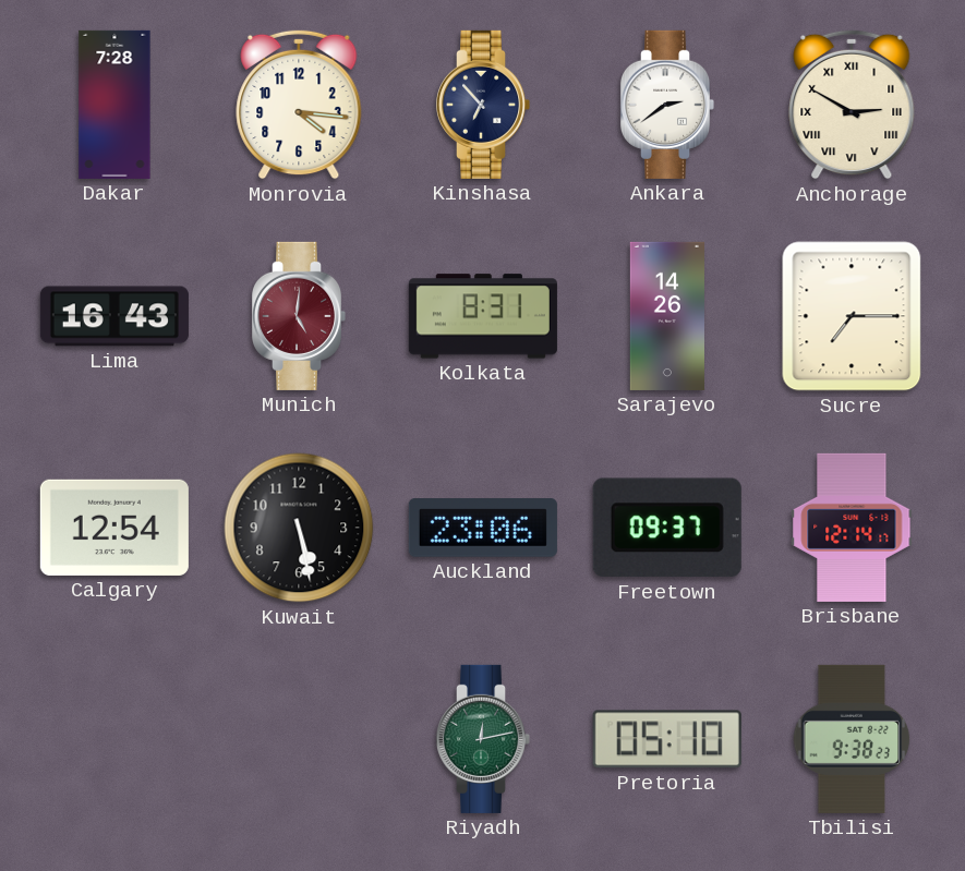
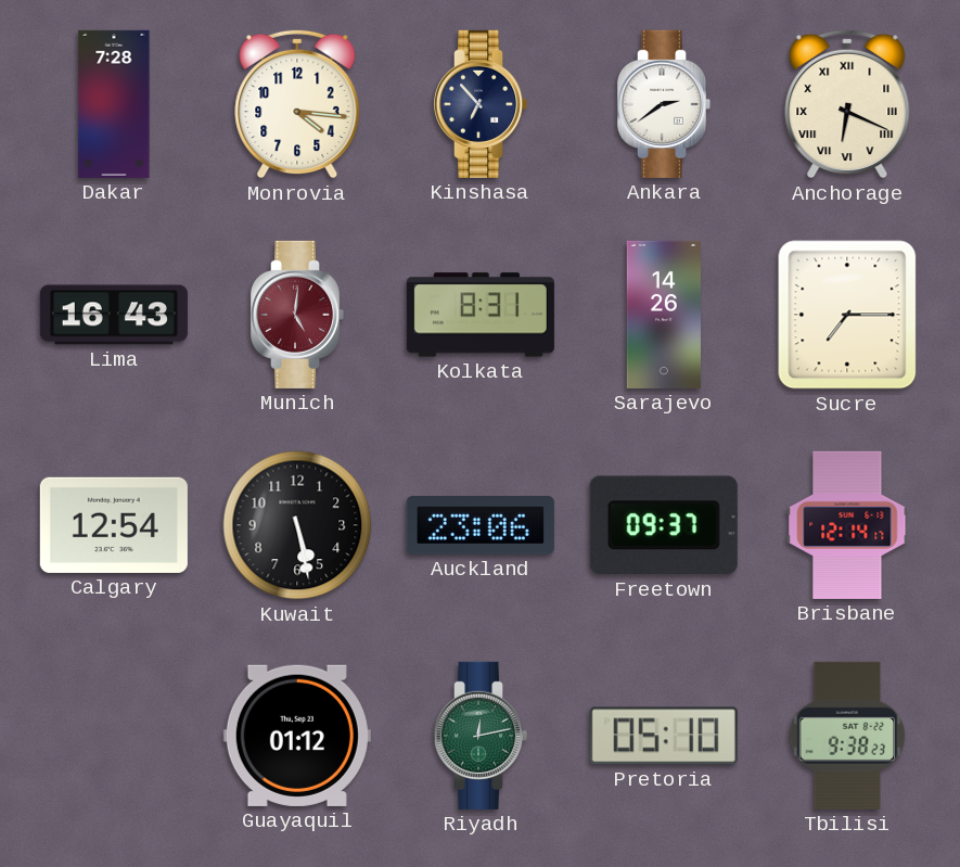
Anchorage: 2:50 -> 6:19
Guayaquil: none -> 01:12
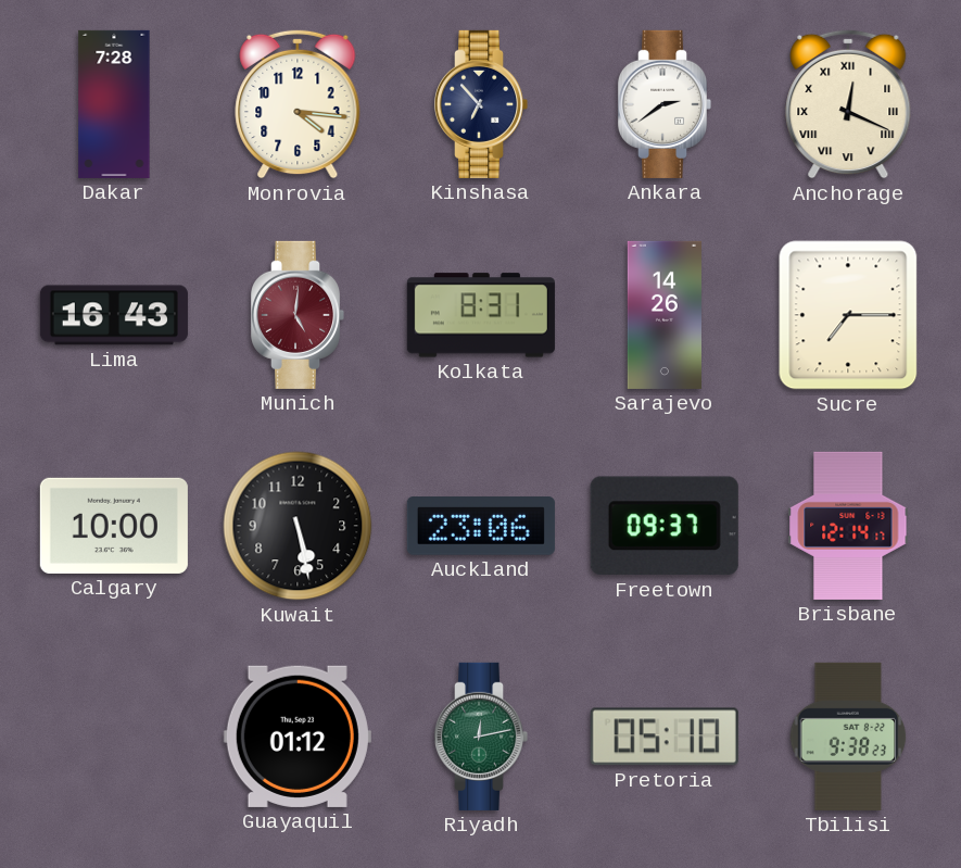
Anchorage: 6:19 -> 12:19
Calgary: 12:54 -> 10:00
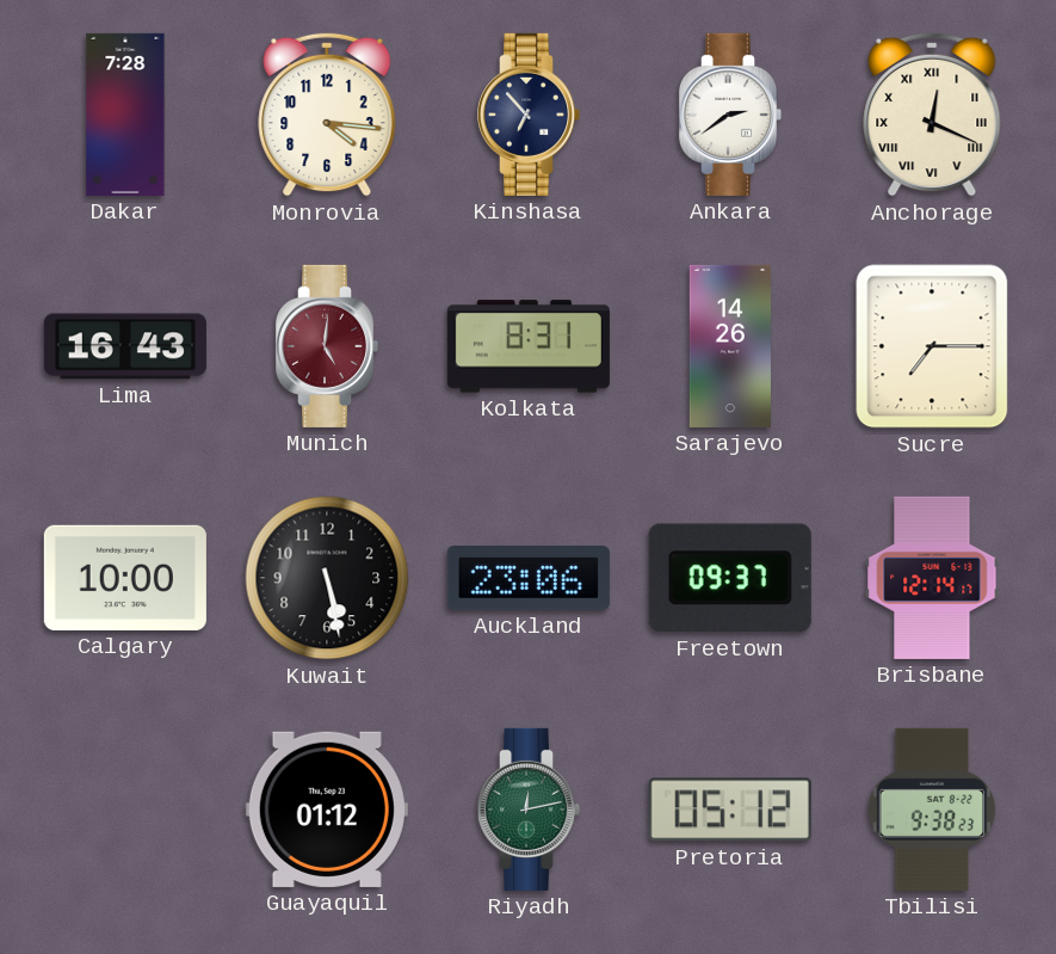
Pretoria: 05:10 -> 05:12
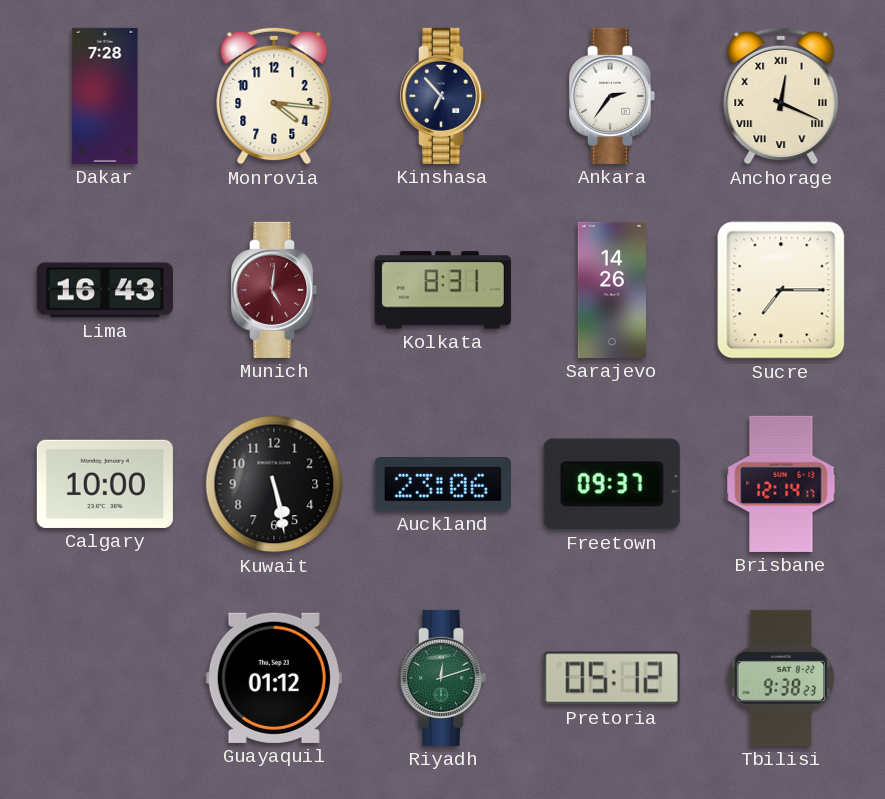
Ankara: 2:39 -> 2:36
Riyadh: 12:13 -> 12:12
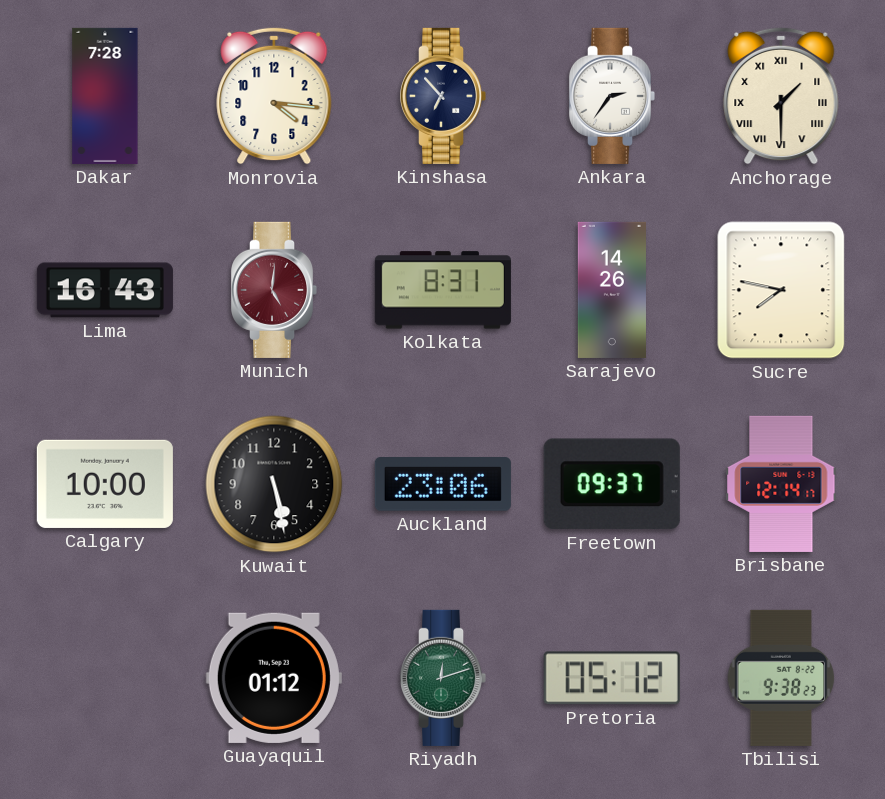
Anchorage: 12:19 -> 1:30
Sucre: 7:15 -> 7:47
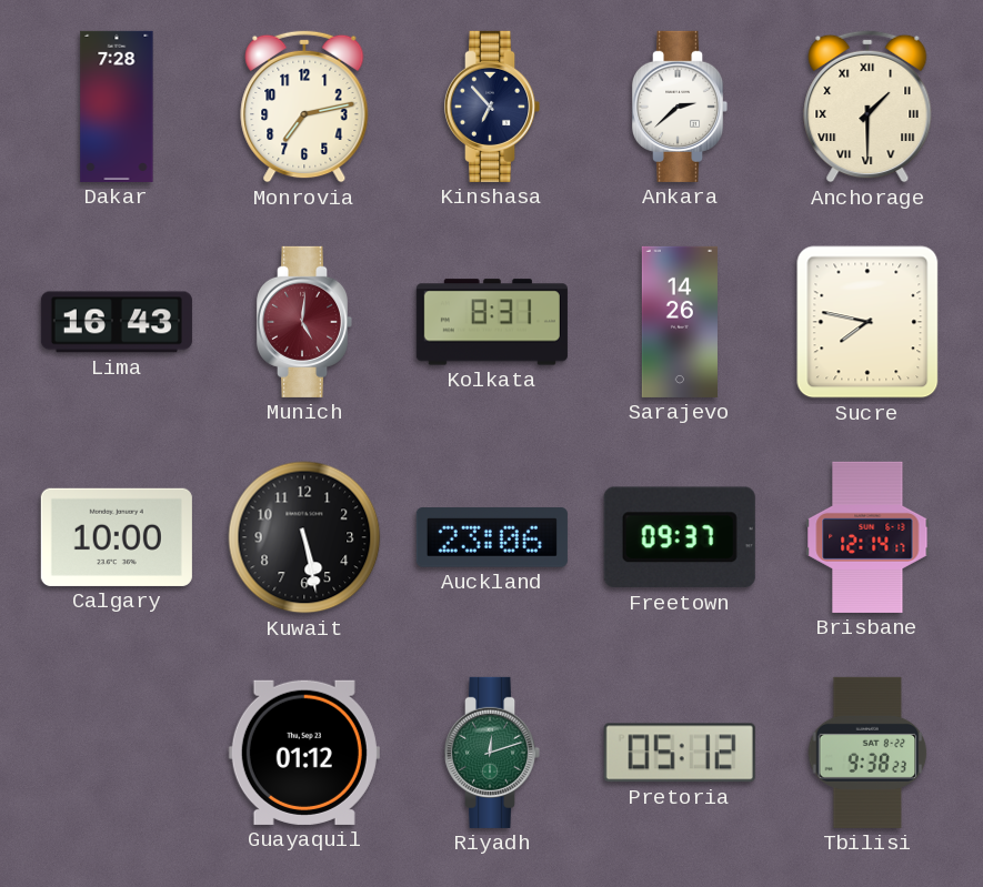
Monrovia: 4:16 -> 7:13
Ankara: 2:36 -> 2:38
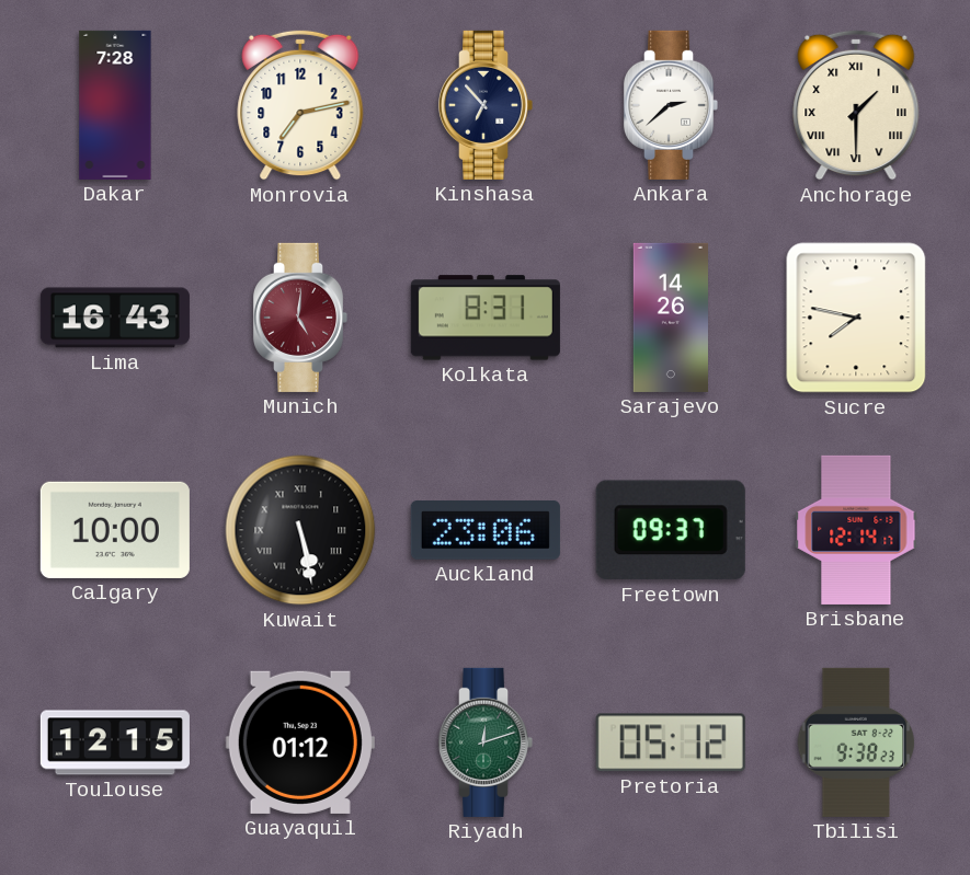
Kuwait numerals: Arabic -> Roman
Toulouse: none -> 12:15
